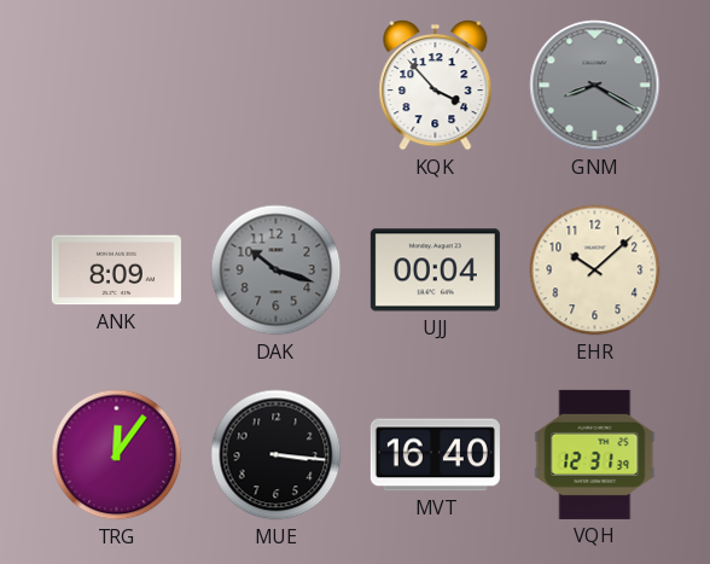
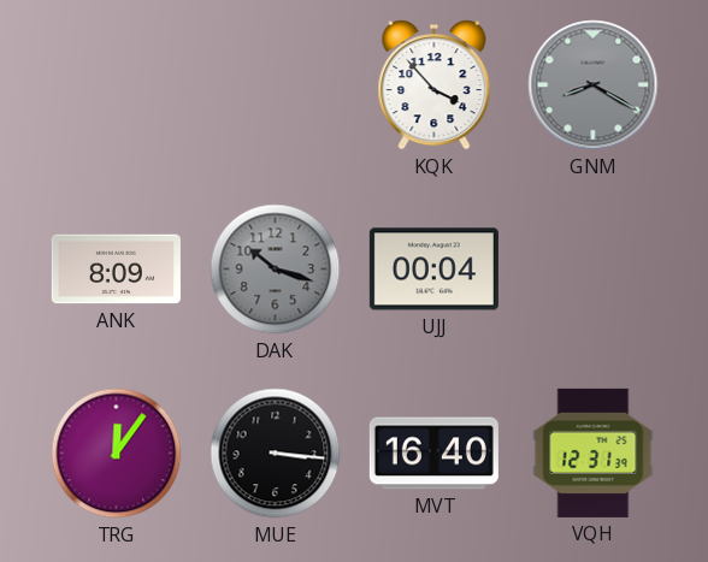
EHR: 10:08 -> none
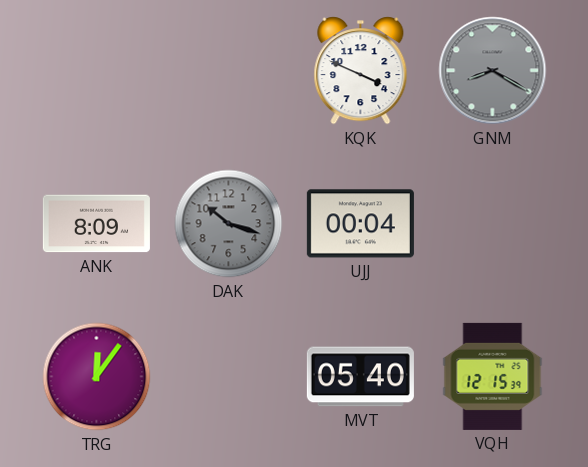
KQK: 3:53 -> 3:49
MUE: 3:16 -> none
MVT: 16:40 -> 05:40
VQH: 12:31 -> 12:15
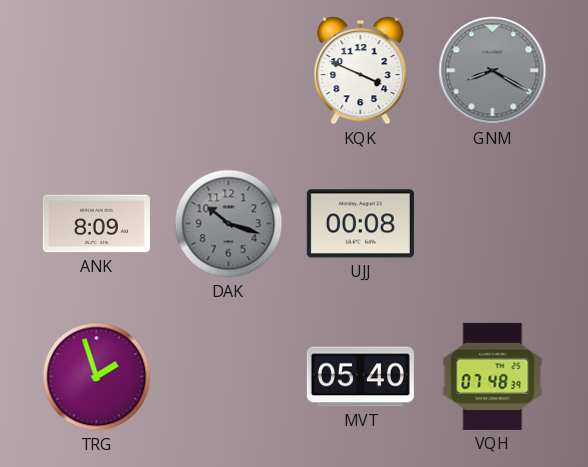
UJJ: 00:04 -> 00:08
TRG: 12:06 -> 1:57
VQH: 12:15 -> 07:48
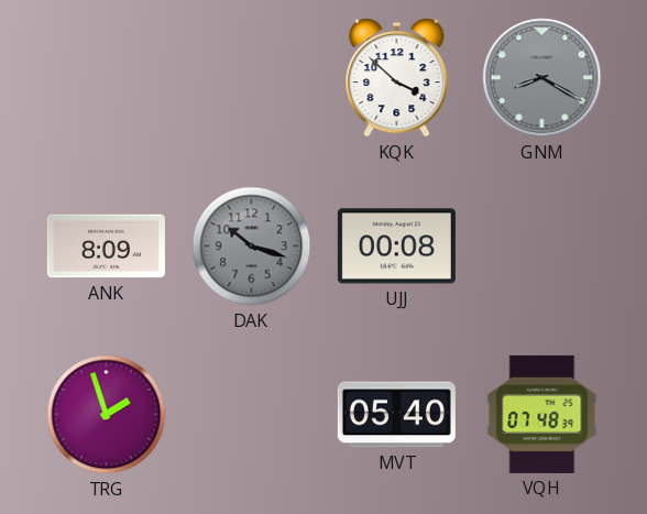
KQK: 3:49 -> 3:52
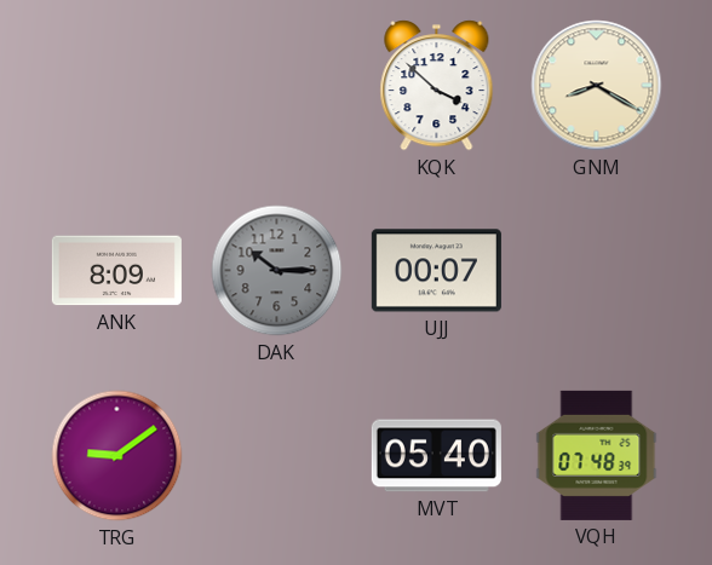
GNM dial: grey -> cream
DAK: 10:18 -> 10:15
UJJ: 00:08 -> 00:07
TRG: 1:57 -> 9:09
